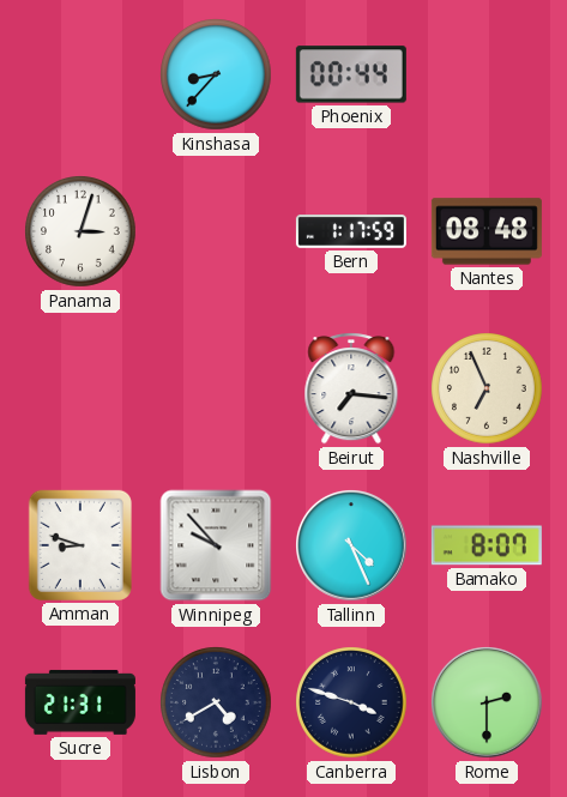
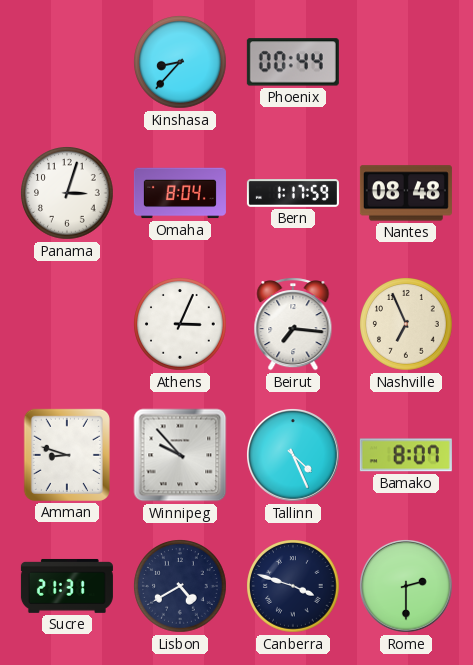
Omaha: none -> 8:04
Athens: none -> 3:04
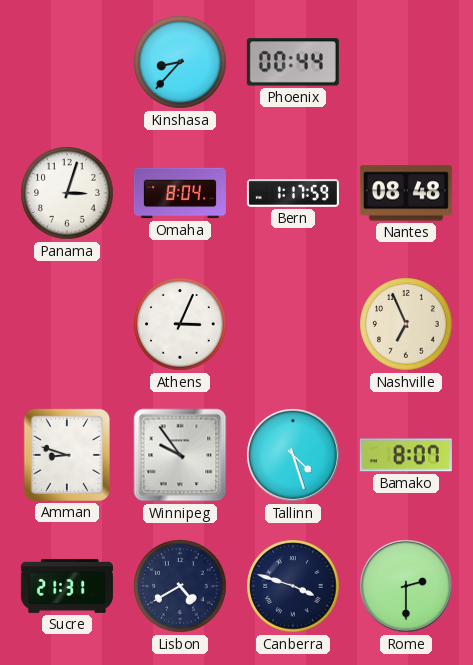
Beirut: 7:16 -> none
Winnipeg: 9:53 -> 9:54
Tallinn: 4:26 -> 4:27
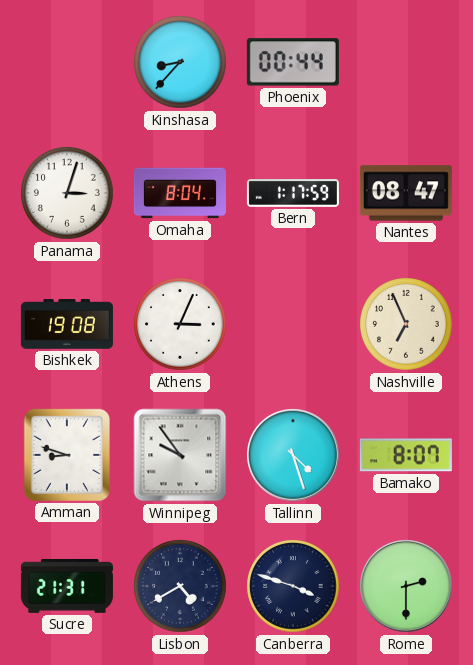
Nantes: 08:48 -> 08:47
Bishkek: none -> 19:08
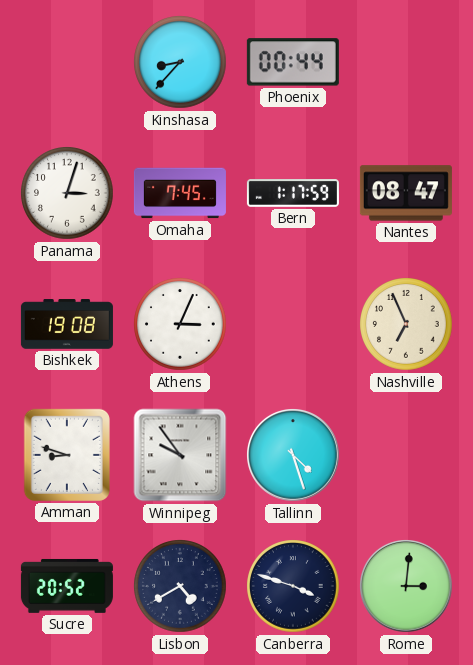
Omaha: 8:04 -> 7:45
Bamako: 8:07 -> none
Sucre: 21:31 -> 20:52
Rome: 2:30 -> 3:01
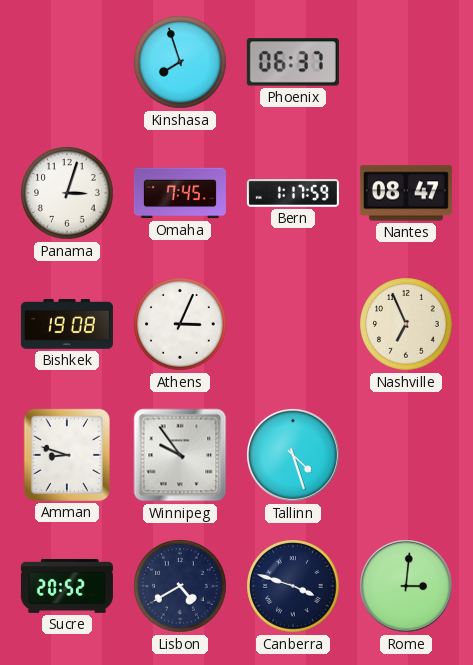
Kinshasa: 8:37 -> 7:57
Phoenix: 00:44 -> 06:37
